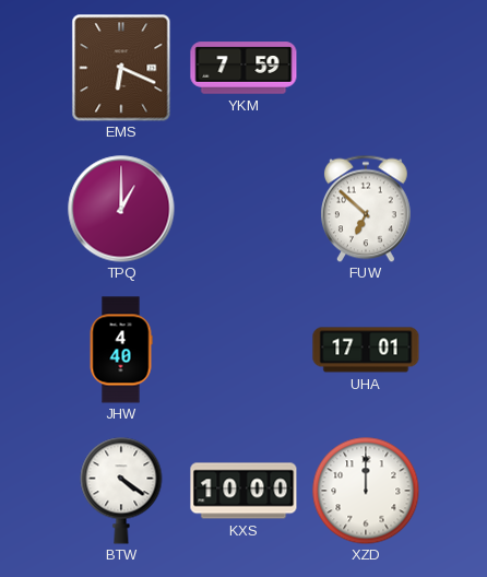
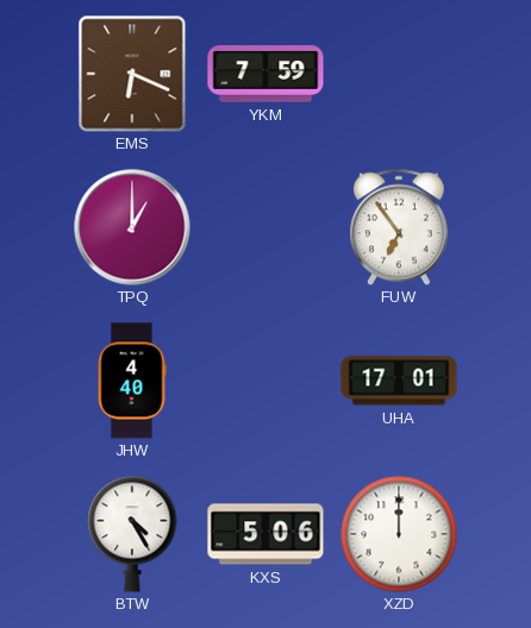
FUW: 6:52 -> 6:54
BTW: 4:21 -> 4:25
KXS: 10:00 -> 5:06
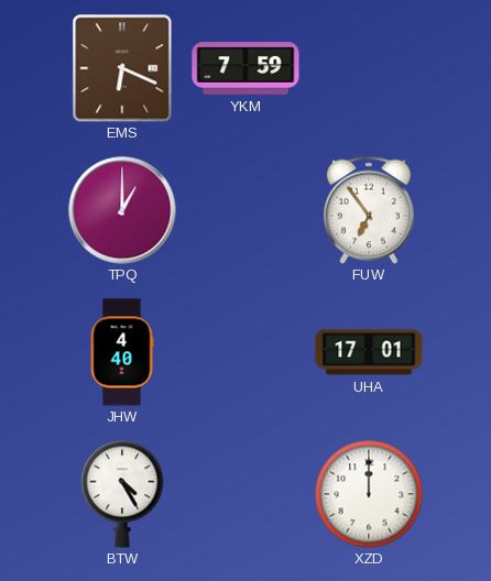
KXS: 5:06 -> none
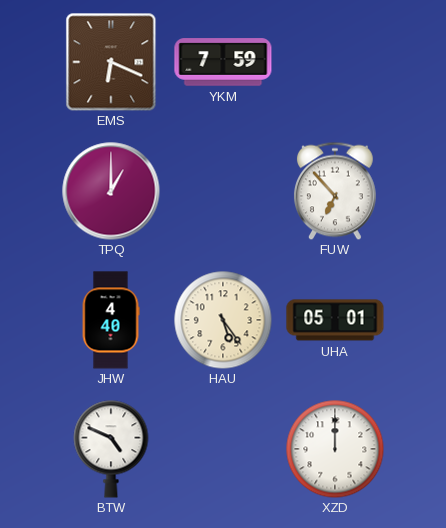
FUW: 6:54 -> 6:53
HAU: none -> 5:24
UHA: 17:01 -> 05:01
BTW: 4:25 -> 4:49
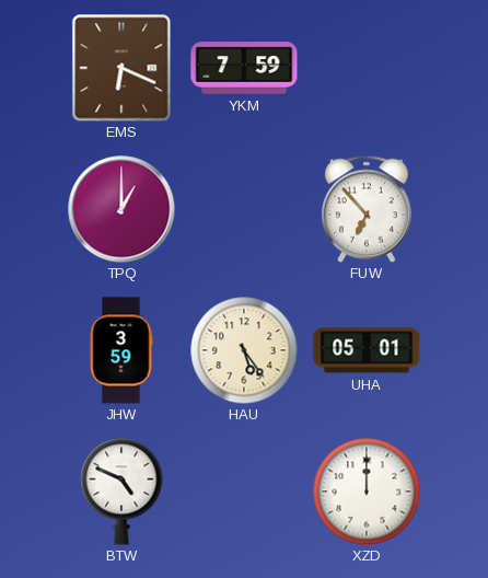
JHW: 4:40 -> 3:59
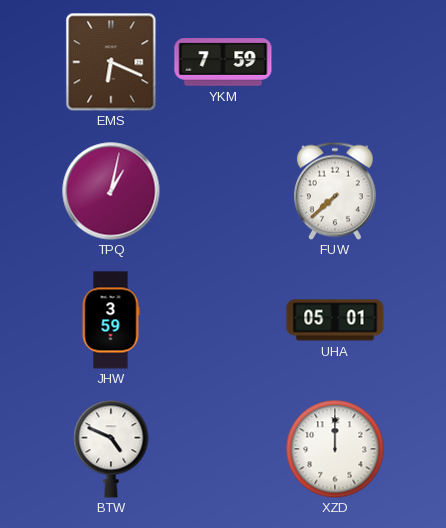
TPQ: 1:00 -> 1:02
FUW: 6:53 -> 7:38
HAU: 5:24 -> none
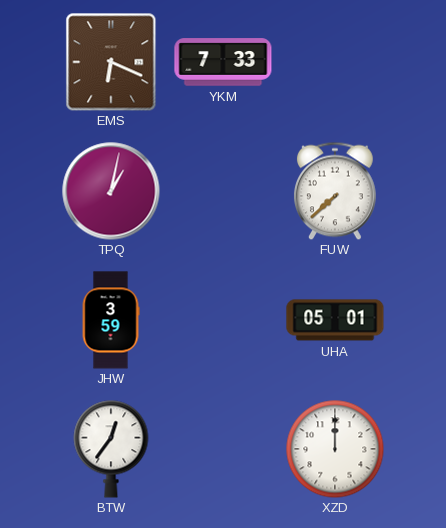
YKM: 7:59 -> 7:33
BTW: 4:49 -> 12:36
